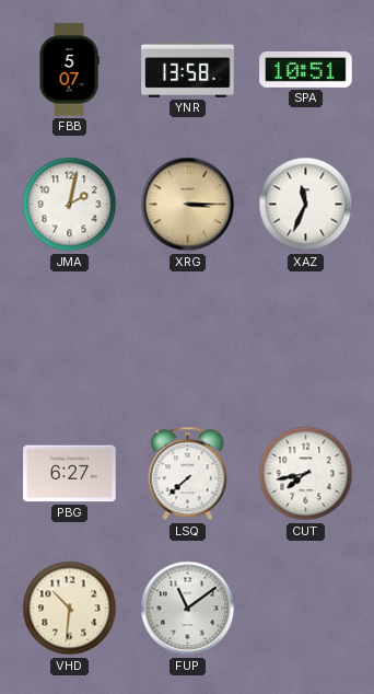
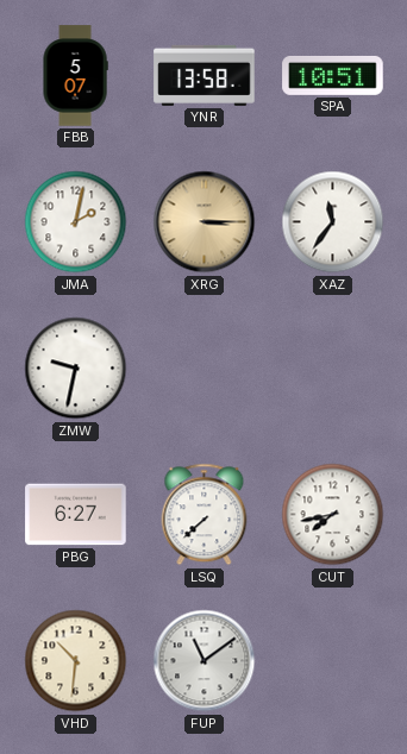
XAZ: 11:34 -> 11:36
ZMW: none -> 9:32
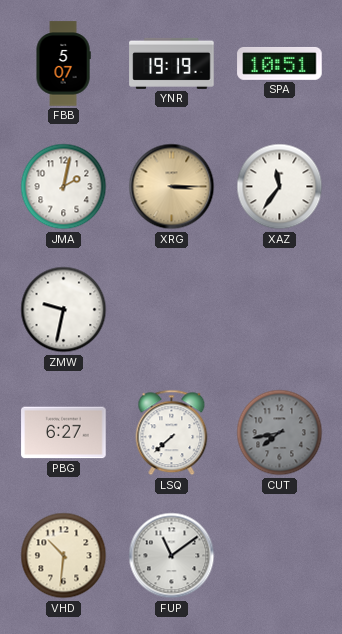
YNR: 13:58 -> 19:19
CUT dial: white -> grey
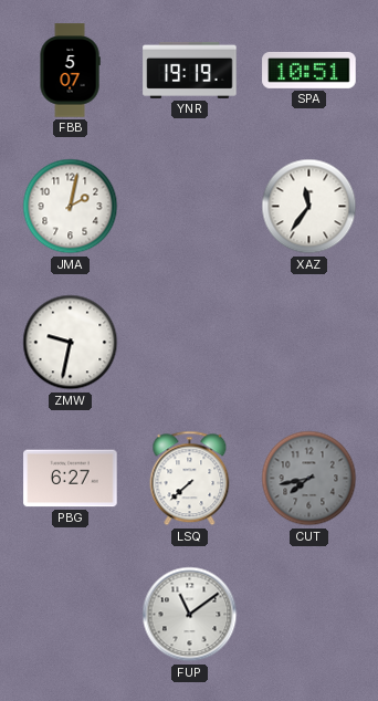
XRG: 3:15 -> none
VHD: 10:31 -> none
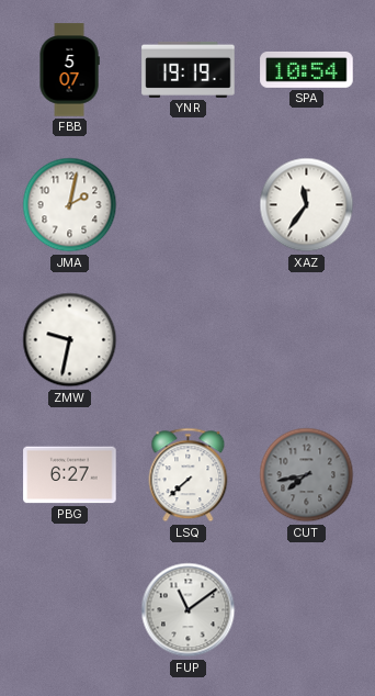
SPA: 10:51 -> 10:54
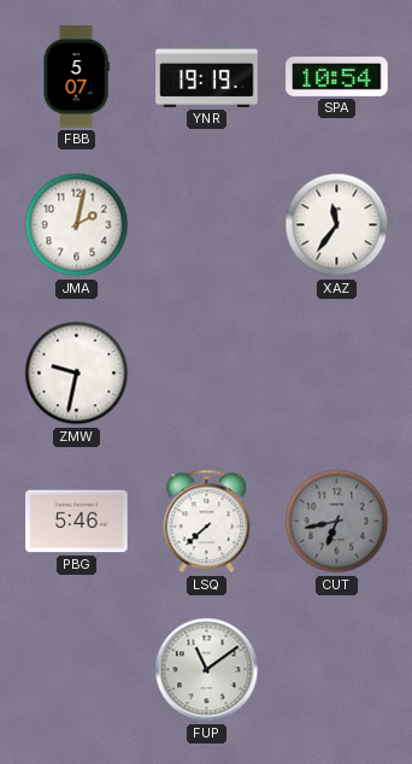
PBG: 6:27 -> 5:46
CUT: 7:43 -> 6:43
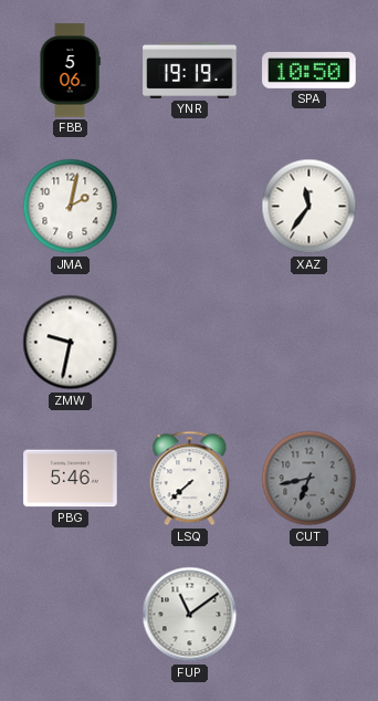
FBB: 5:07 -> 5:06
SPA: 10:54 -> 10:50
